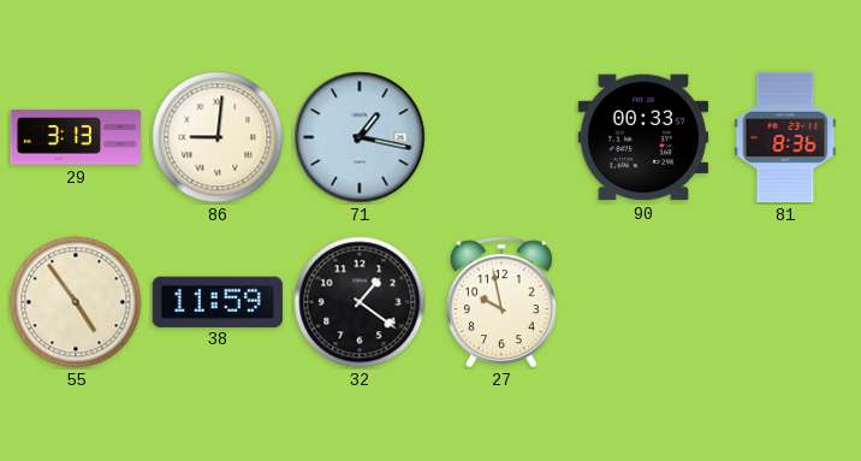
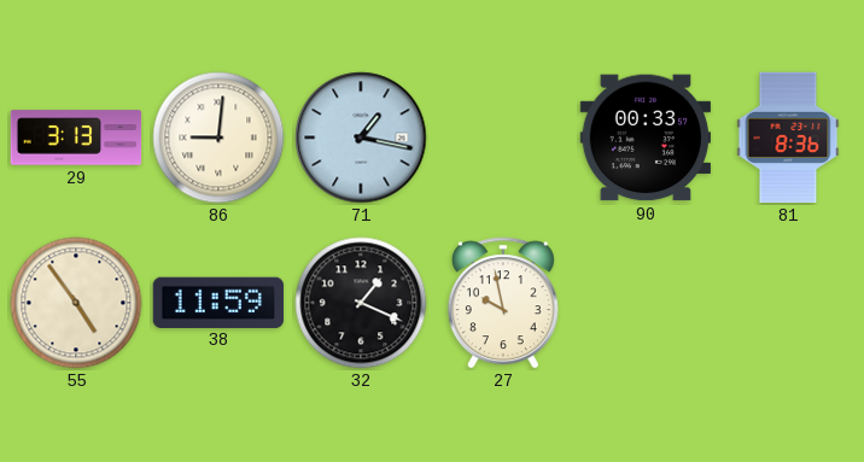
32: 1:21 -> 1:19
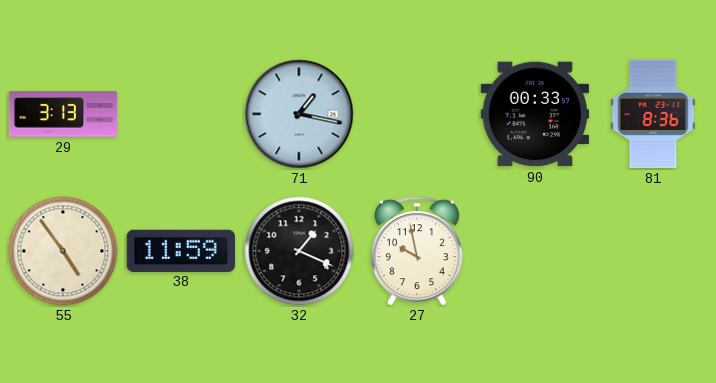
86: 9:01 -> none
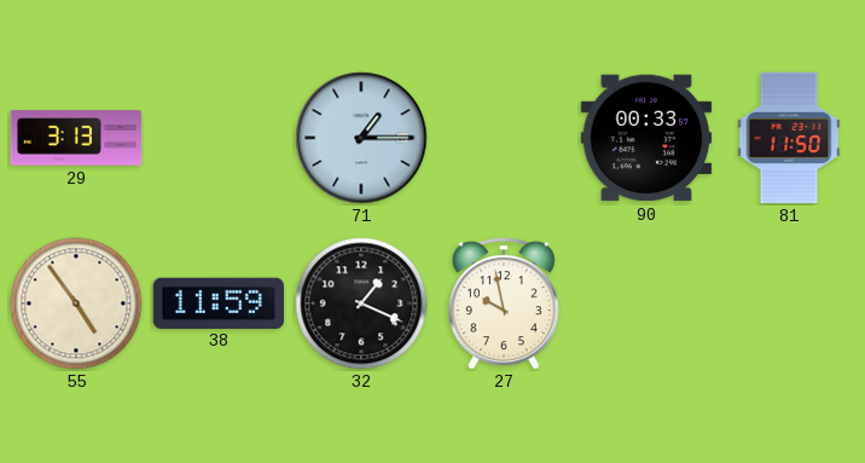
71: 1:17 -> 1:15
81: 8:36 -> 11:50
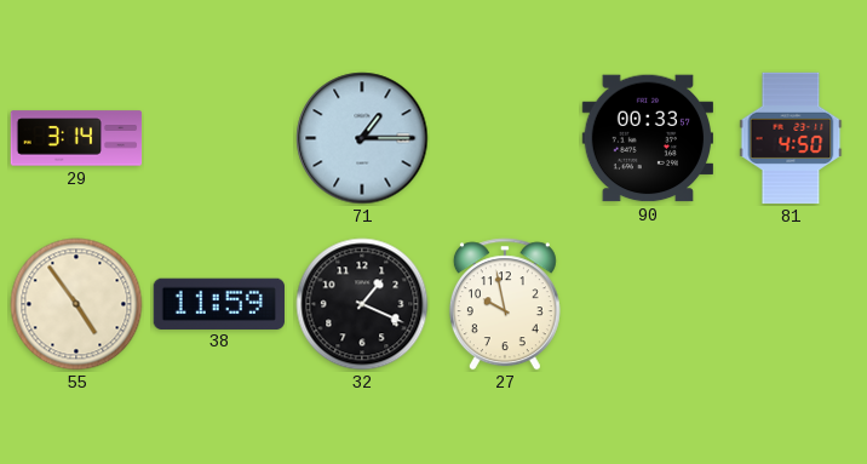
29: 3:13 -> 3:14
81: 11:50 -> 4:50
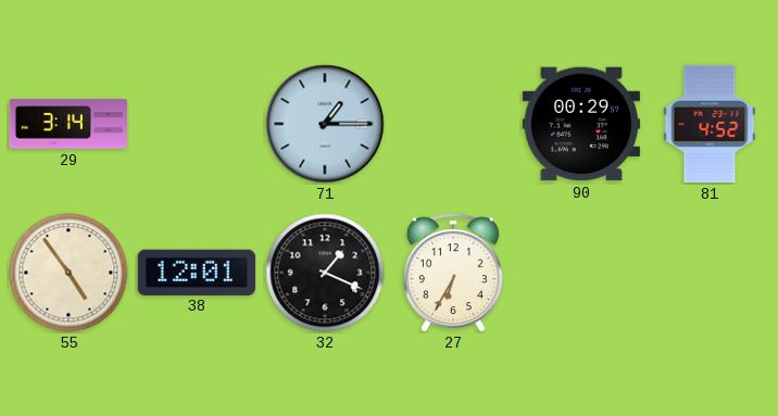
90: 00:33 -> 00:29
81: 4:50 -> 4:52
38: 11:59 -> 12:01
27: 9:58 -> 6:35
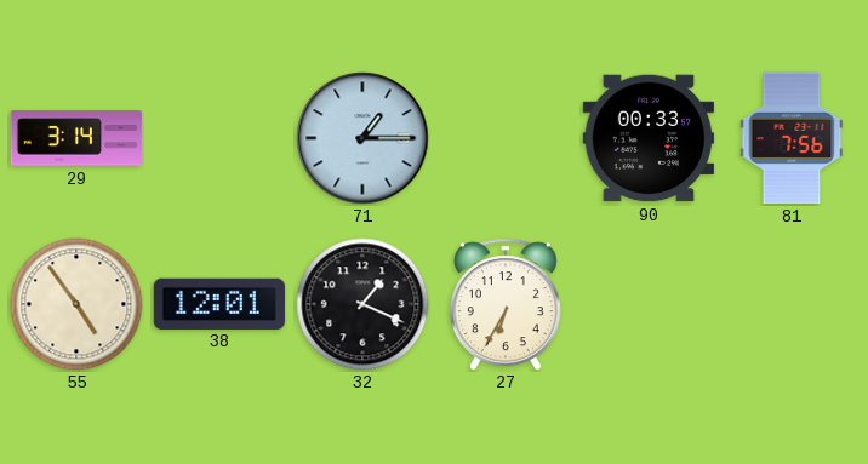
90: 00:29 -> 00:33
81: 4:52 -> 7:56
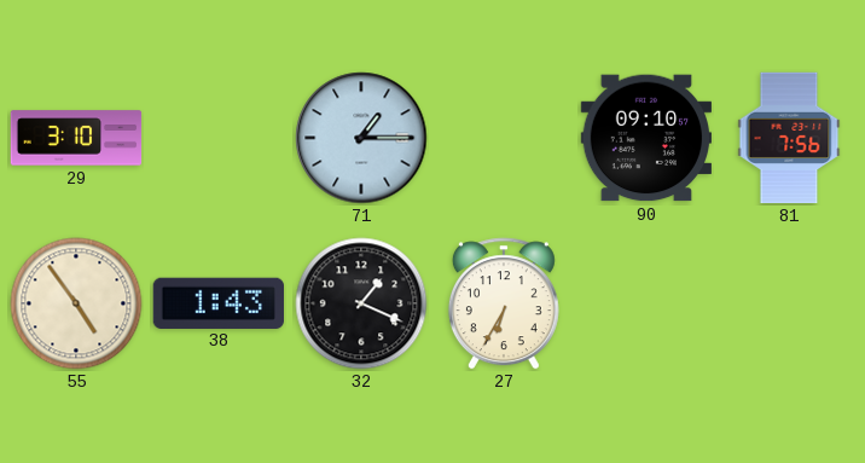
29: 3:14 -> 3:10
90: 00:33 -> 09:10
38: 12:01 -> 1:43
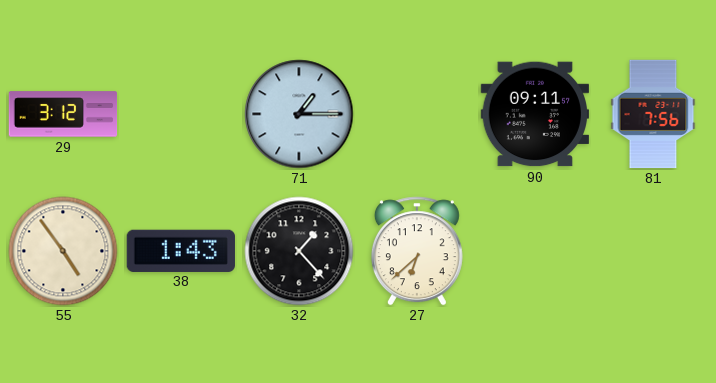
29: 3:10 -> 3:12
90: 09:10 -> 09:11
32: 1:19 -> 1:23
27: 6:35 -> 6:38
